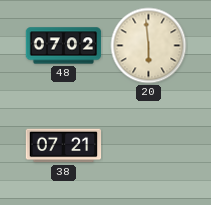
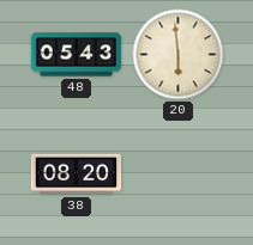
48: 07:02 -> 05:43
38: 07:21 -> 08:20
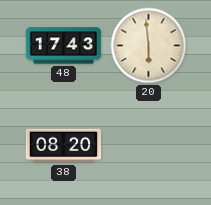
48: 05:43 -> 17:43
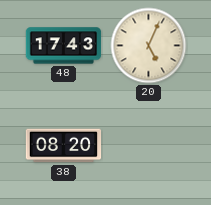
20: 5:59 -> 5:04
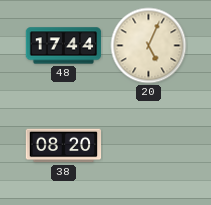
48: 17:43 -> 17:44
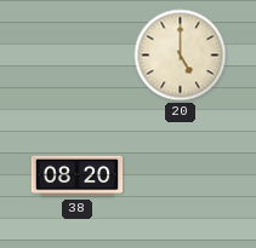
48: 17:44 -> none
20: 5:04 -> 5:00
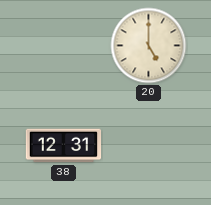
38: 08:20 -> 12:31
